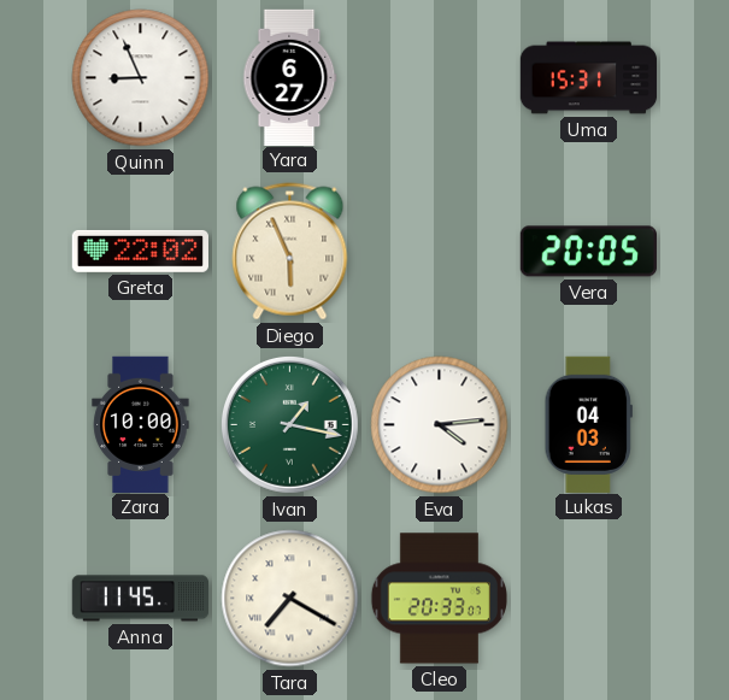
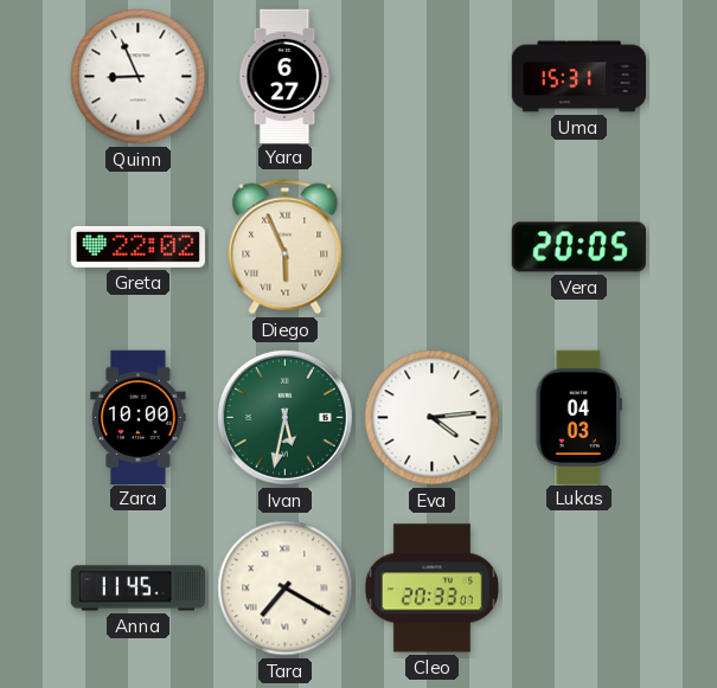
Ivan: 1:17 -> 5:32
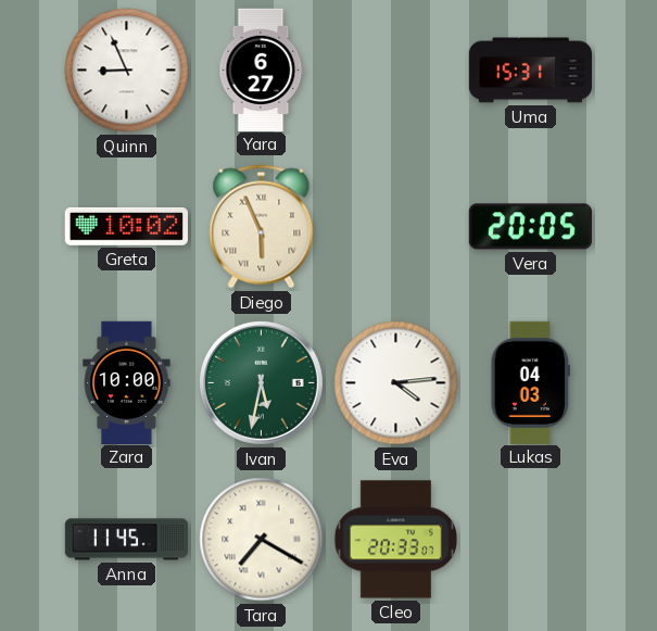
Greta: 22:02 -> 10:02
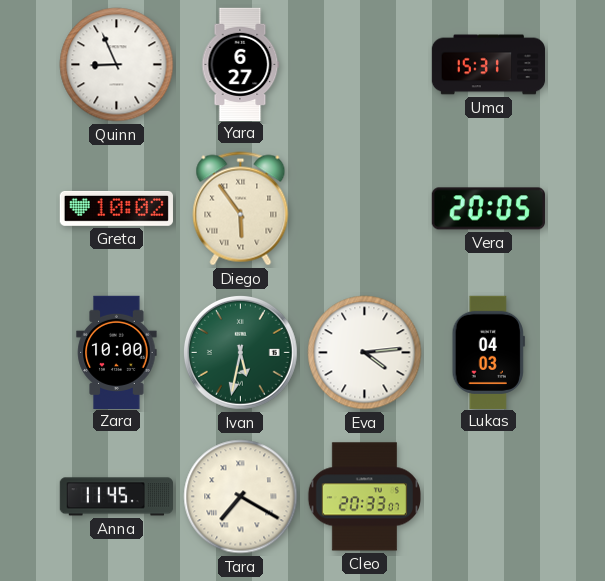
Diego: 5:56 -> 5:54
